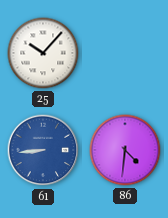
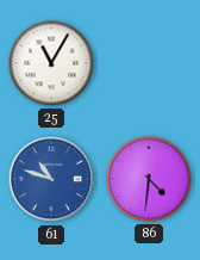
25: 10:07 -> 11:05
61: 8:44 -> 10:48
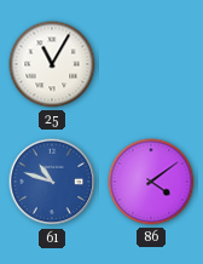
86: 4:31 -> 4:09
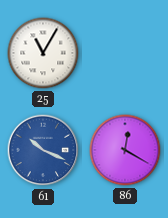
61: 10:48 -> 10:19
86: 4:09 -> 12:20
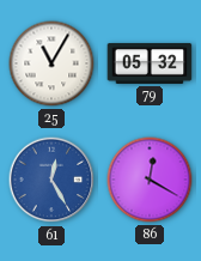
79: none -> 05:32
61: 10:19 -> 12:25
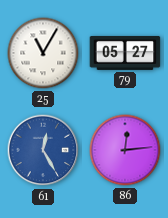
79: 05:32 -> 05:27
86: 12:20 -> 12:14
